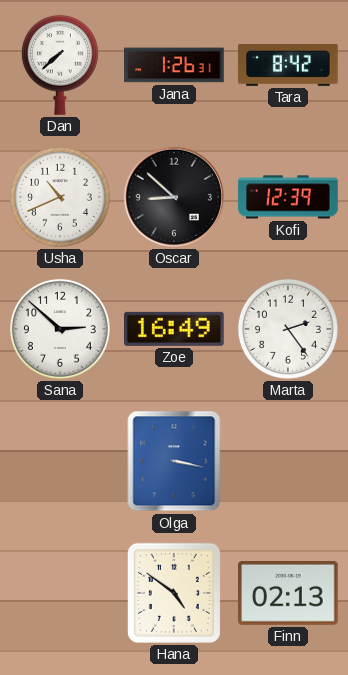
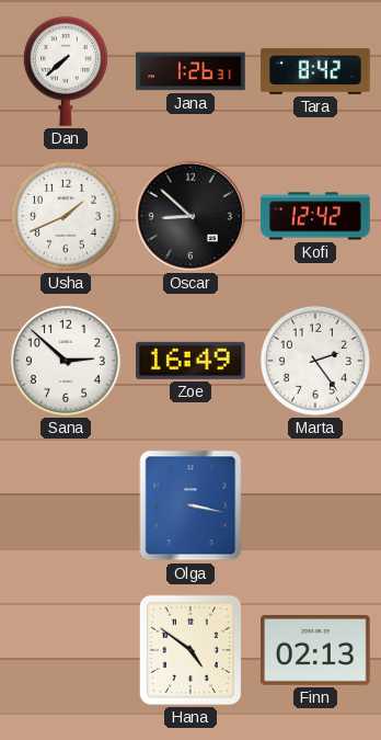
Usha: 10:41 -> 1:41
Kofi: 12:39 -> 12:42
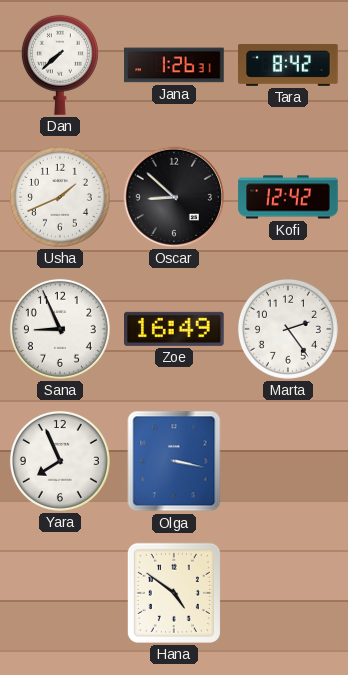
Sana: 2:52 -> 8:56
Yara: none -> 7:56
Finn: 02:13 -> none
